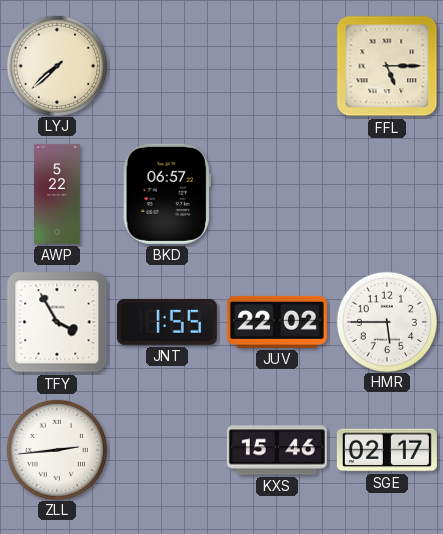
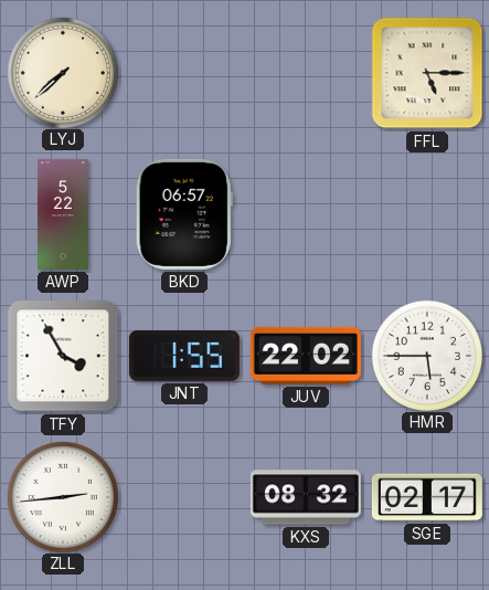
KXS: 15:46 -> 08:32
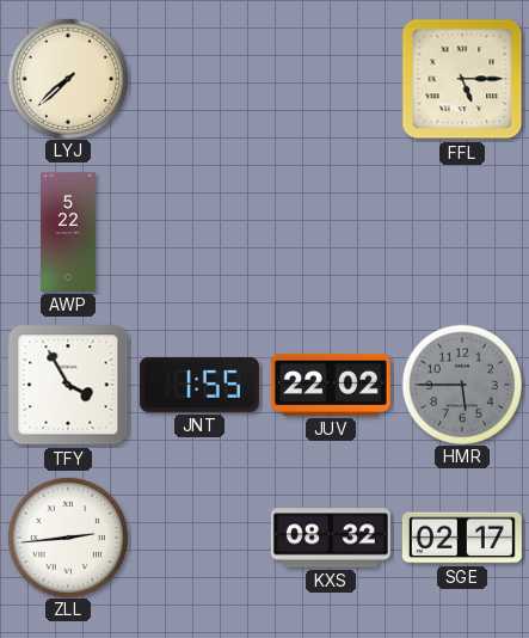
BKD: 06:57 -> none
HMR dial: white -> grey
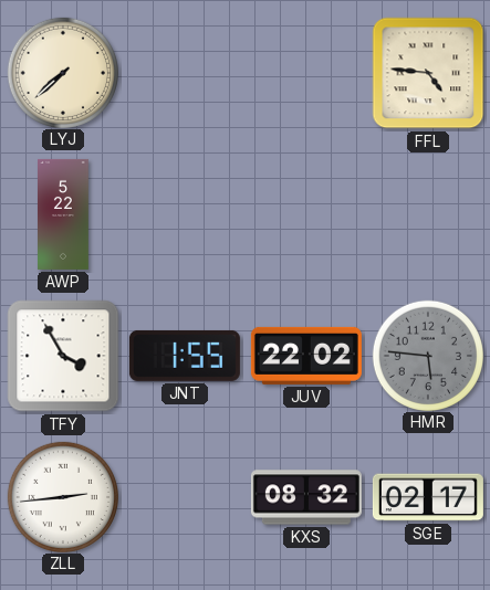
FFL: 5:15 -> 4:46
HMR: 5:45 -> 5:46
